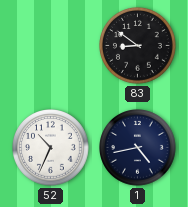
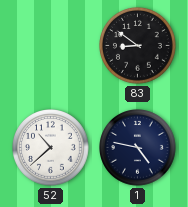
52: 10:34 -> 10:38
1: 4:43 -> 4:47
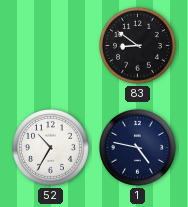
52: 10:38 -> 10:35
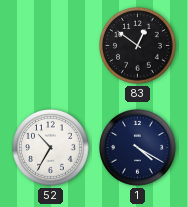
83: 8:51 -> 12:51
1: 4:47 -> 4:20
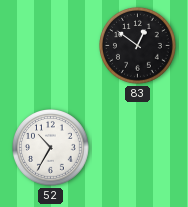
1: 4:20 -> none
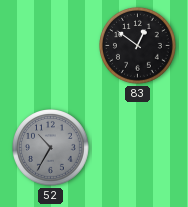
52 dial: white -> grey
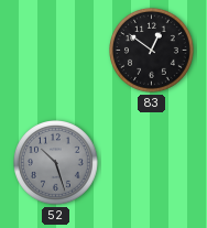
52: 10:35 -> 10:27
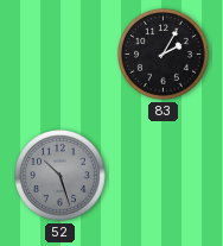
83: 12:51 -> 2:05
